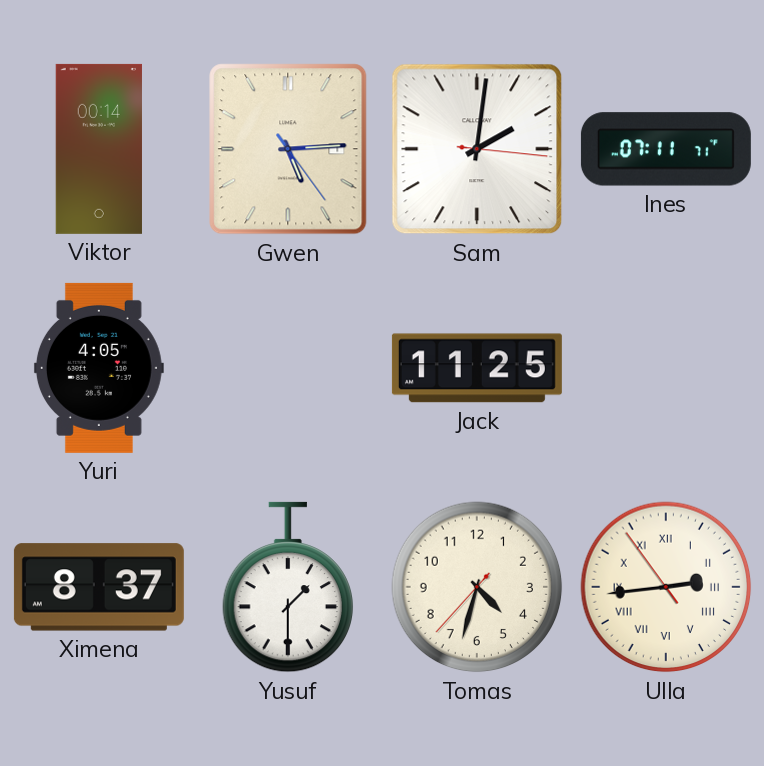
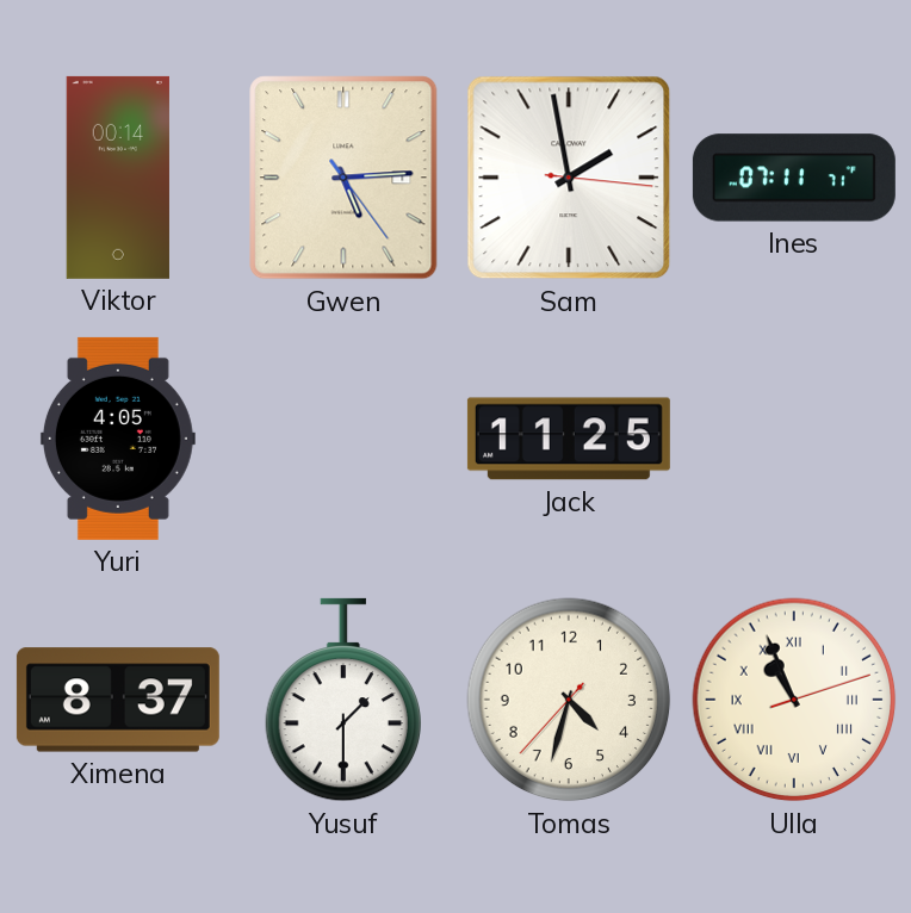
Sam: 2:01 -> 1:58
Ulla: 2:43 -> 10:56
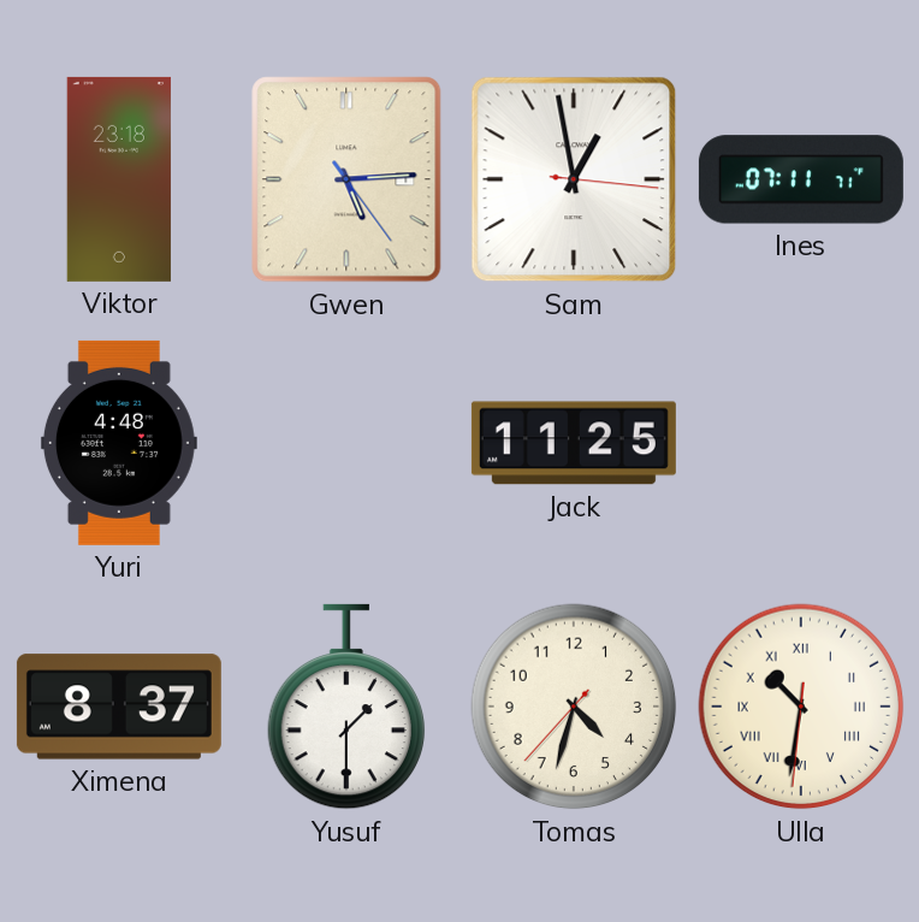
Viktor: 00:14 -> 23:18
Sam: 1:58 -> 12:58
Yuri: 4:05 -> 4:48
Ulla: 10:56 -> 10:31
